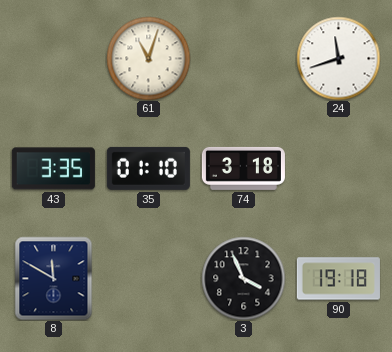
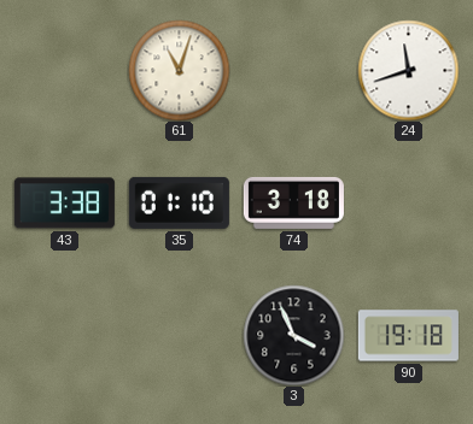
43: 3:35 -> 3:38
8: 11:50 -> none
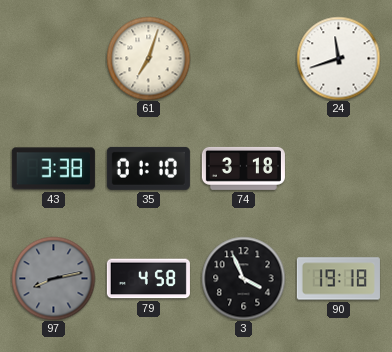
61: 11:03 -> 7:03
97: none -> 8:13
79: none -> 4:58
